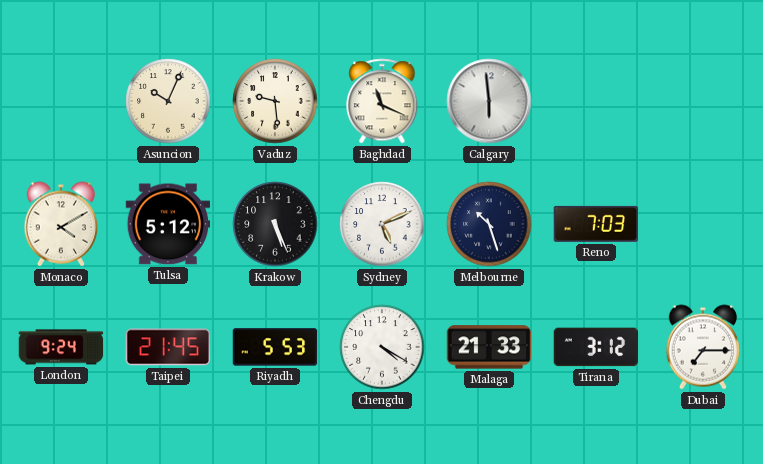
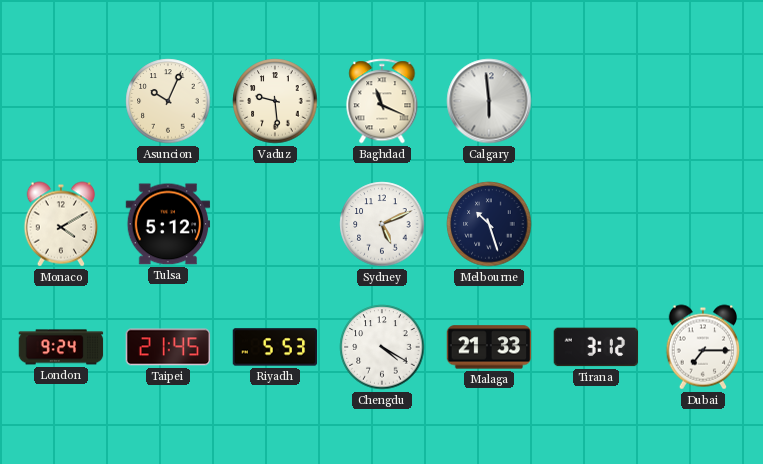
Krakow: 5:26 -> none
Reno: 7:03 -> none
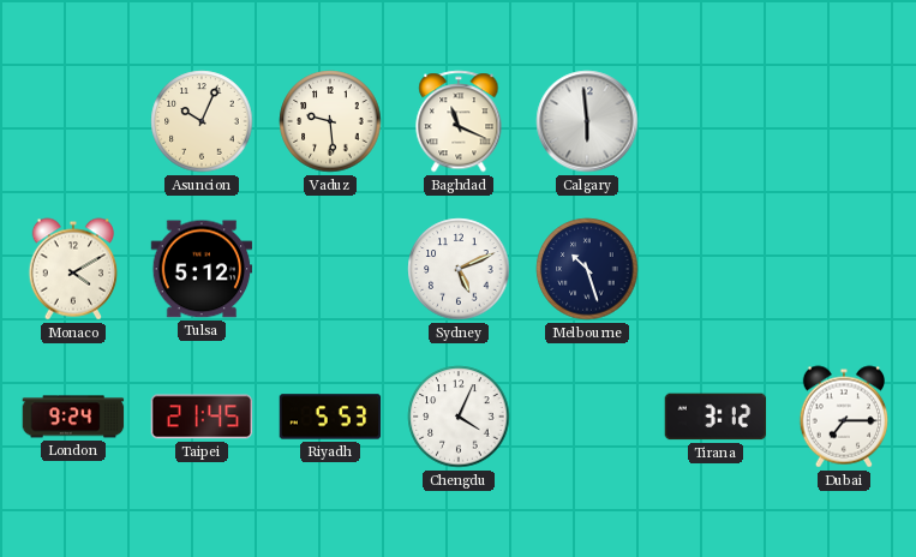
Chengdu: 4:20 -> 4:04
Malaga: 21:33 -> none
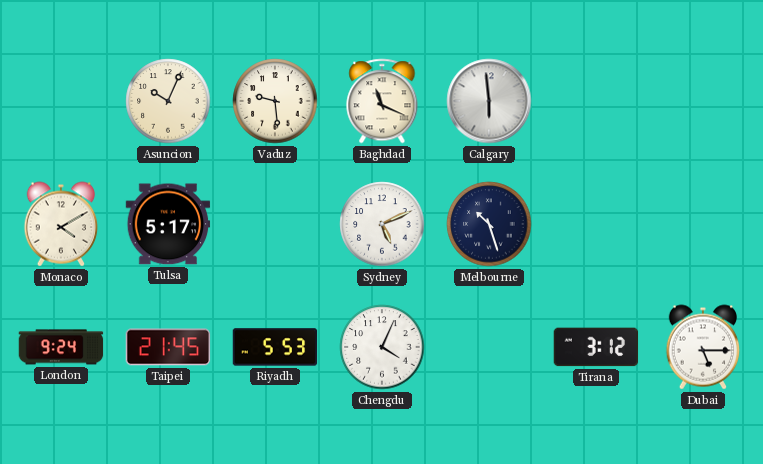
Tulsa: 5:12 -> 5:17
Dubai: 7:15 -> 5:15
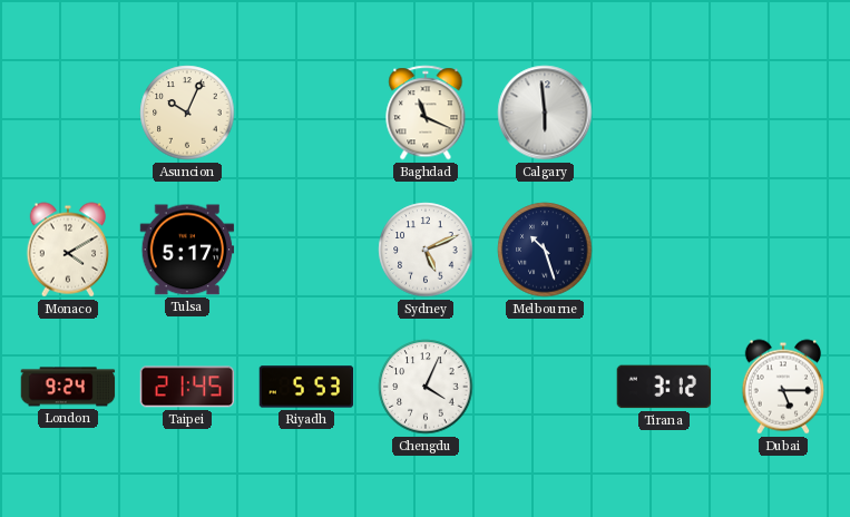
Vaduz: 9:29 -> none
